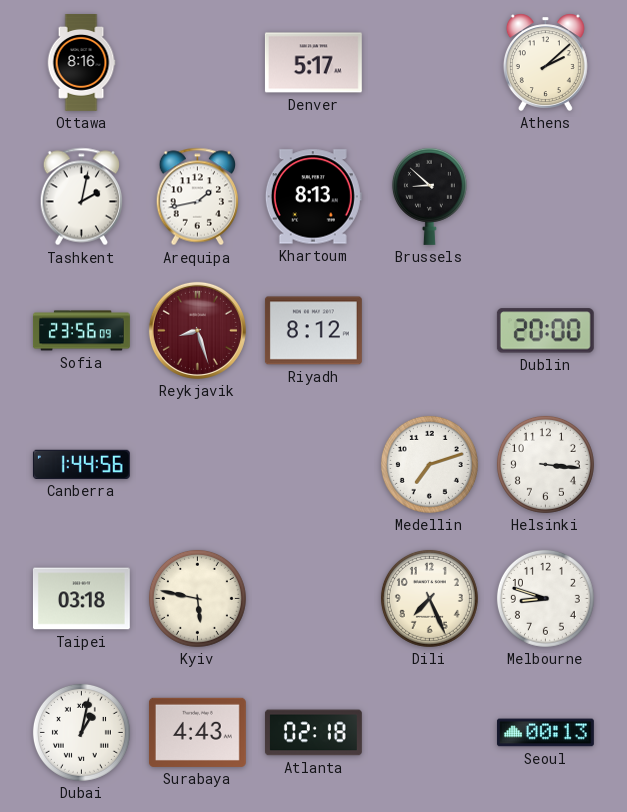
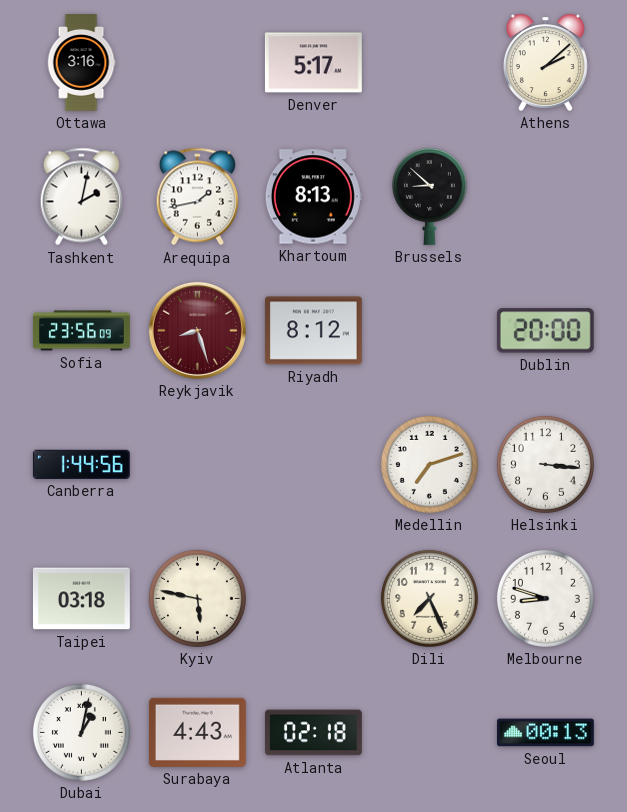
Ottawa: 8:16 -> 3:16
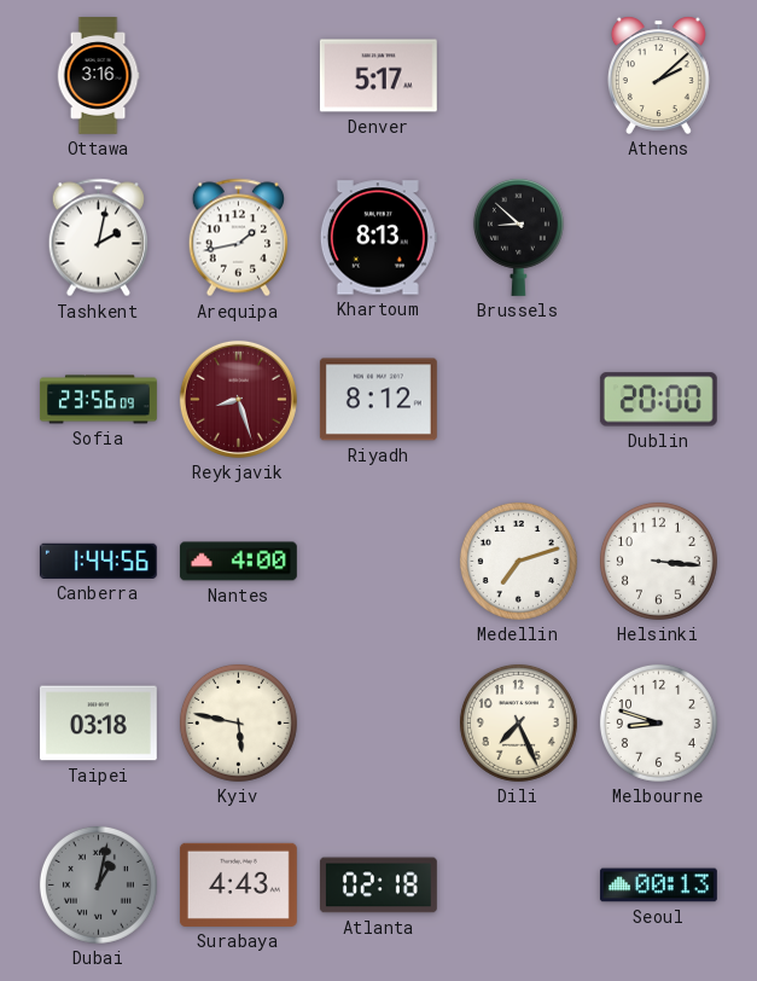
Nantes: none -> 4:00
Dubai dial: white -> grey
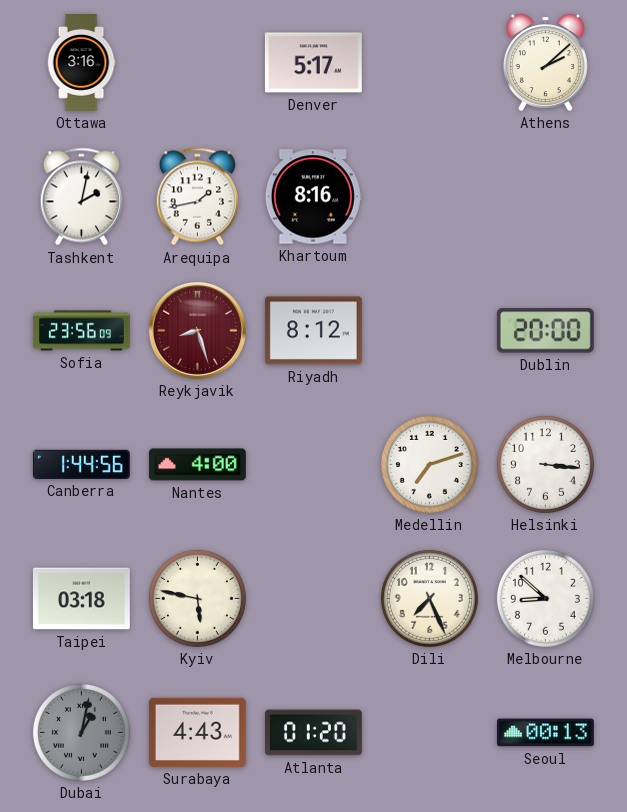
Khartoum: 8:13 -> 8:16
Brussels: 8:52 -> none
Melbourne: 8:48 -> 8:52
Atlanta: 02:18 -> 01:20
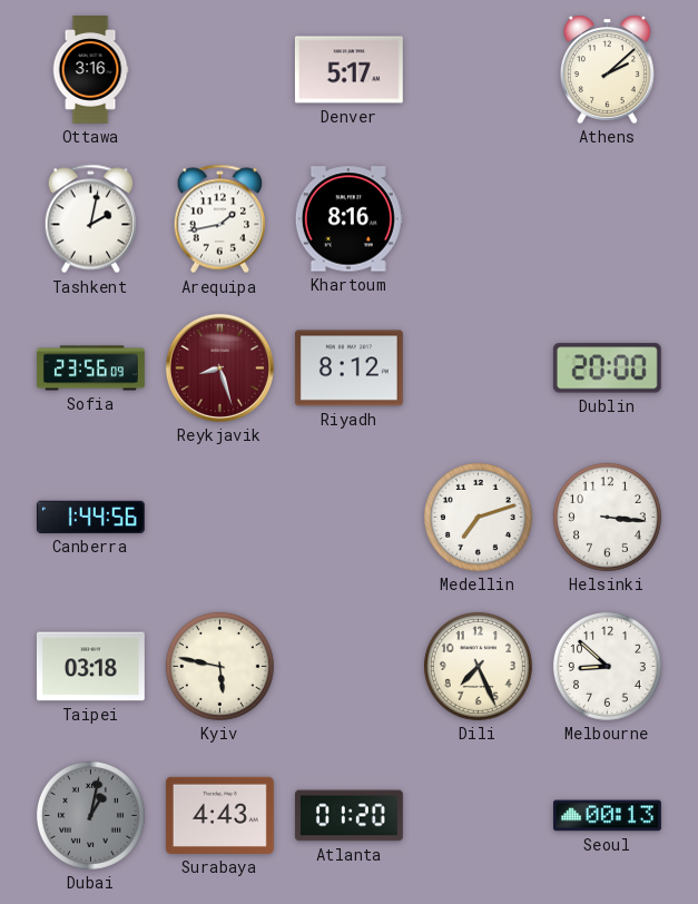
Nantes: 4:00 -> none
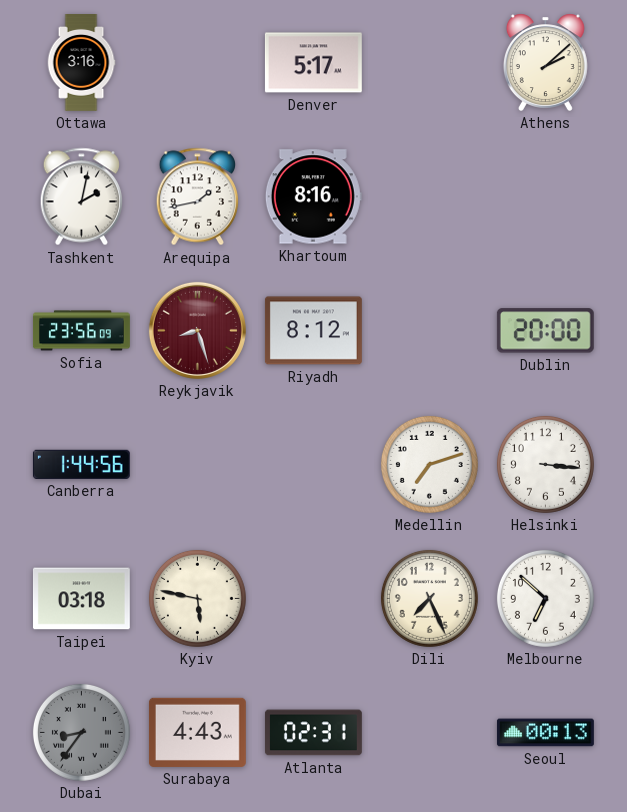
Melbourne: 8:52 -> 6:52
Dubai: 1:02 -> 8:36
Atlanta: 01:20 -> 02:31
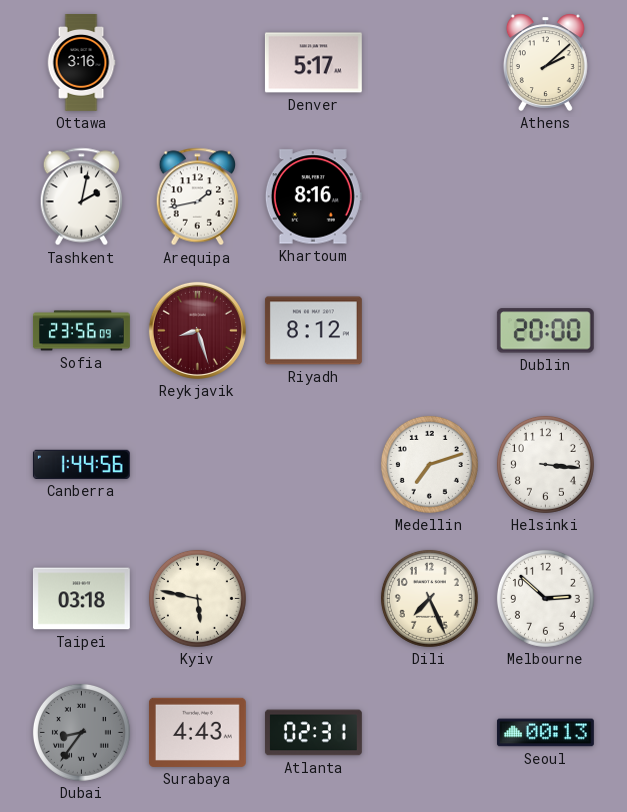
Melbourne: 6:52 -> 2:52
